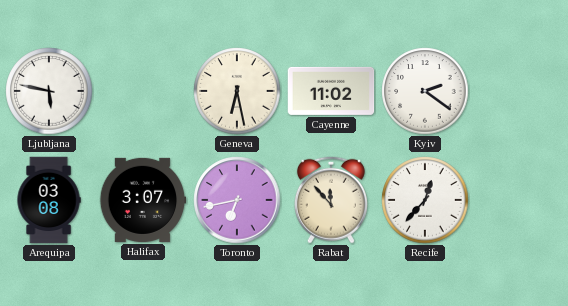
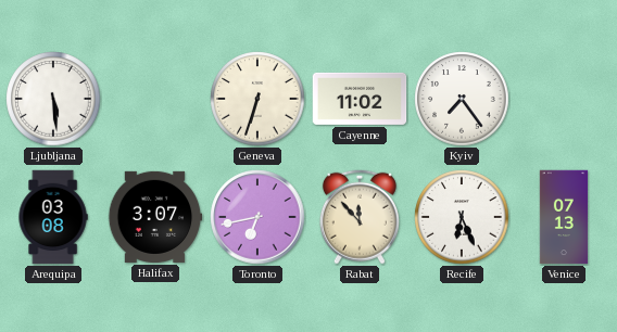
Ljubljana: 5:47 -> 5:29
Geneva: 6:28 -> 6:33
Kyiv: 2:21 -> 7:24
Recife: 12:37 -> 6:26
Venice: none -> 07:13
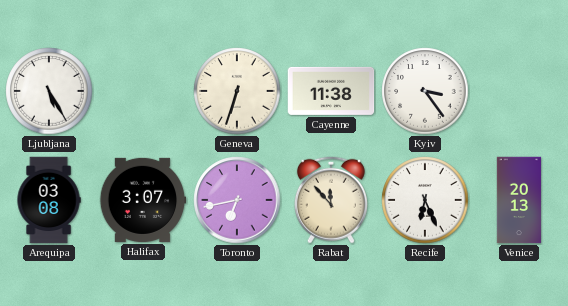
Ljubljana: 5:29 -> 5:25
Cayenne: 11:02 -> 11:38
Kyiv: 7:24 -> 3:24
Venice: 07:13 -> 20:13
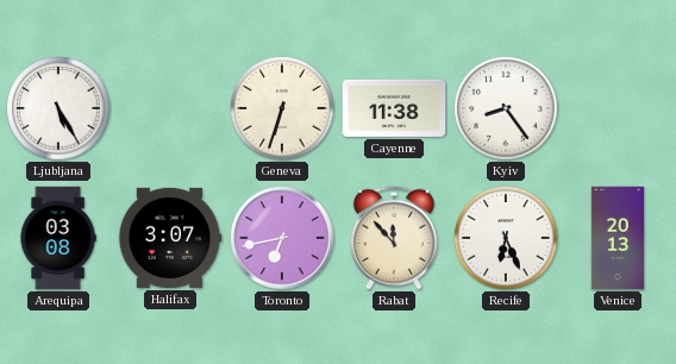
Kyiv: 3:24 -> 8:24
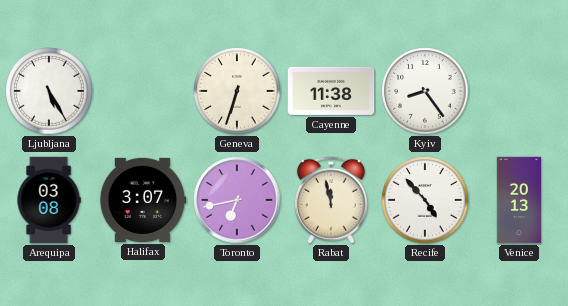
Rabat: 11:53 -> 11:58
Recife: 6:26 -> 4:53
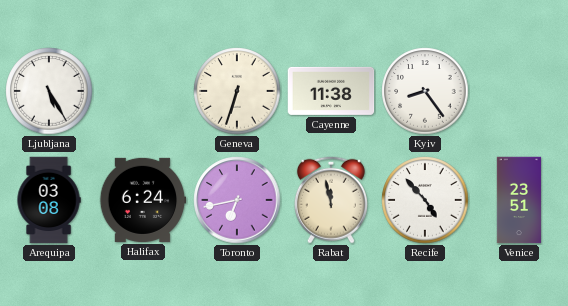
Halifax: 3:07 -> 6:24
Venice: 20:13 -> 23:51
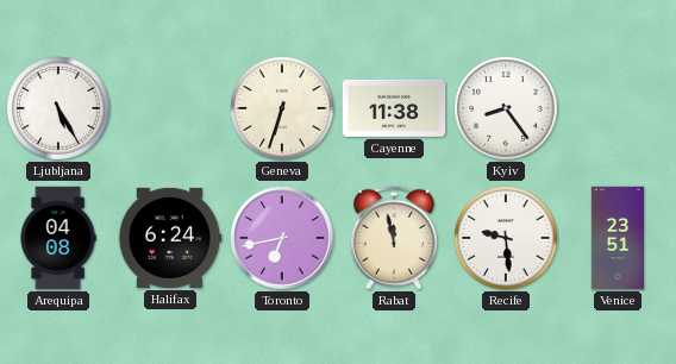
Arequipa: 03:08 -> 04:08
Recife: 4:53 -> 9:29
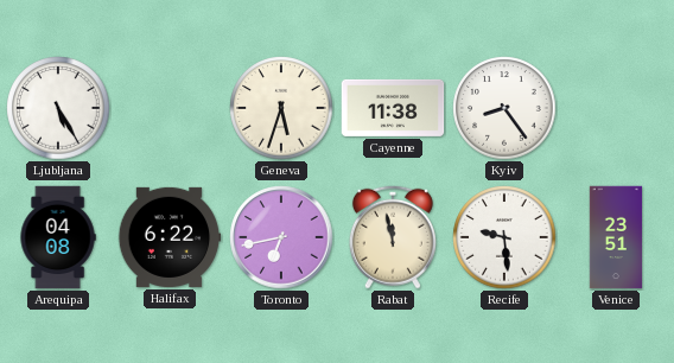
Geneva: 6:33 -> 5:33
Halifax: 6:24 -> 6:22
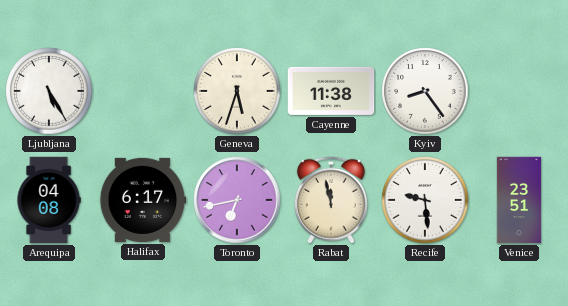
Halifax: 6:22 -> 6:17
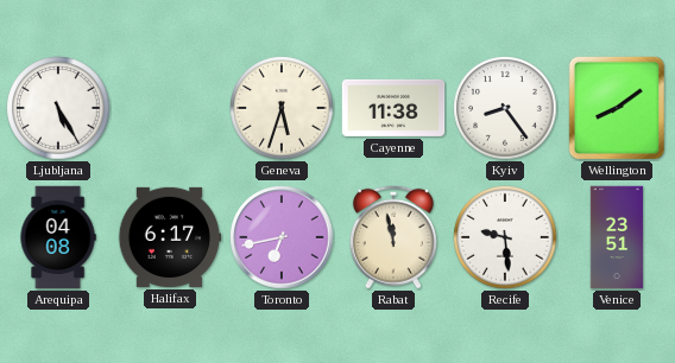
Wellington: none -> 8:09
